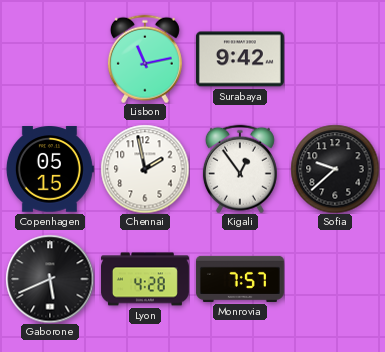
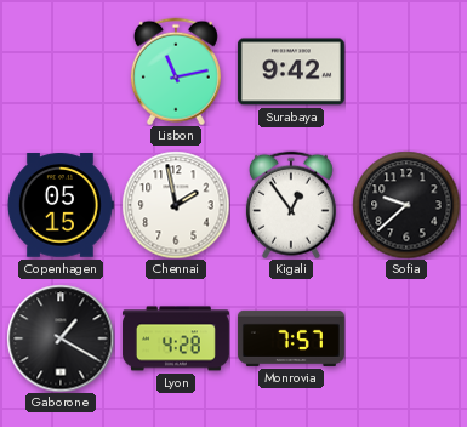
Gaborone: 5:41 -> 1:20
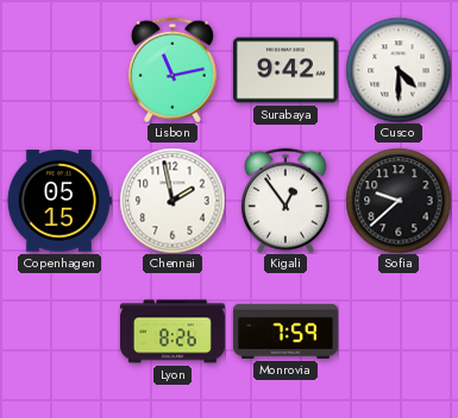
Cusco: none -> 4:30
Gaborone: 1:20 -> none
Lyon: 4:28 -> 8:26
Monrovia: 7:57 -> 7:59
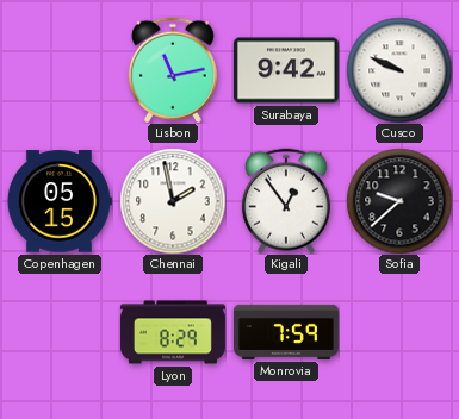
Cusco: 4:30 -> 9:49
Lyon: 8:26 -> 8:29
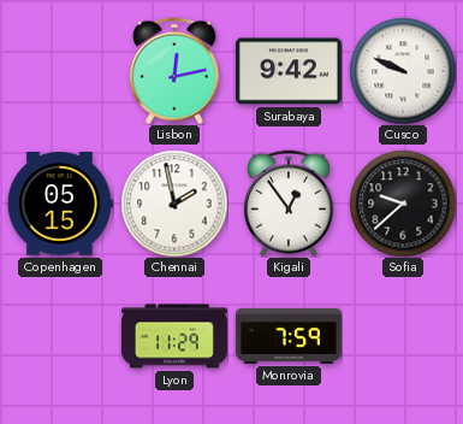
Lisbon: 11:13 -> 12:13
Lyon: 8:29 -> 11:29
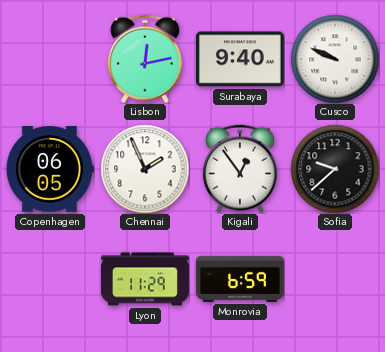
Surabaya: 9:42 -> 9:40
Copenhagen: 05:15 -> 06:05
Chennai: 1:58 -> 1:56
Monrovia: 7:59 -> 6:59
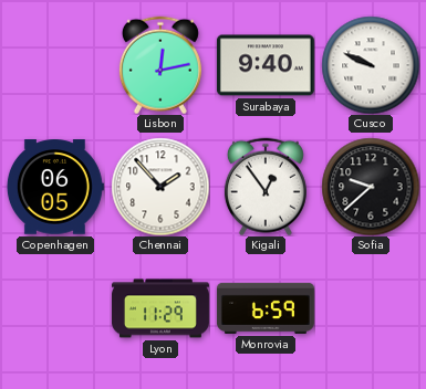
Chennai: 1:56 -> 1:53
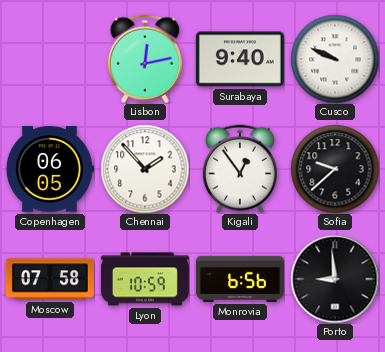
Moscow: none -> 07:58
Lyon: 11:29 -> 10:59
Monrovia: 6:59 -> 6:56
Porto: none -> 8:59
